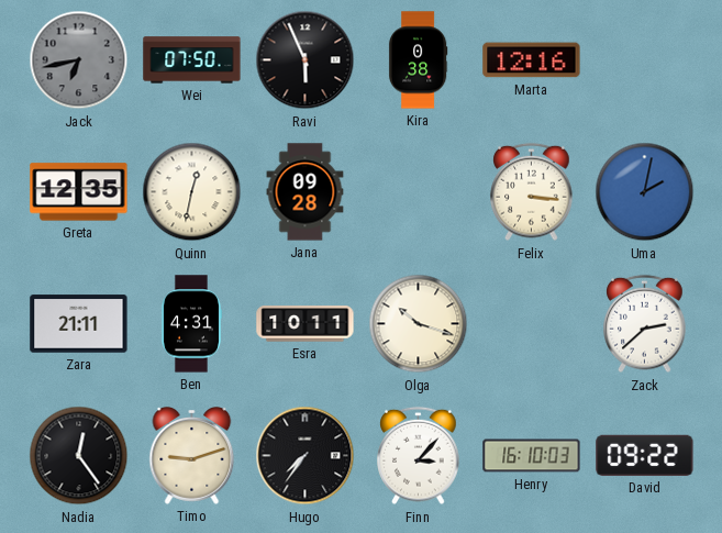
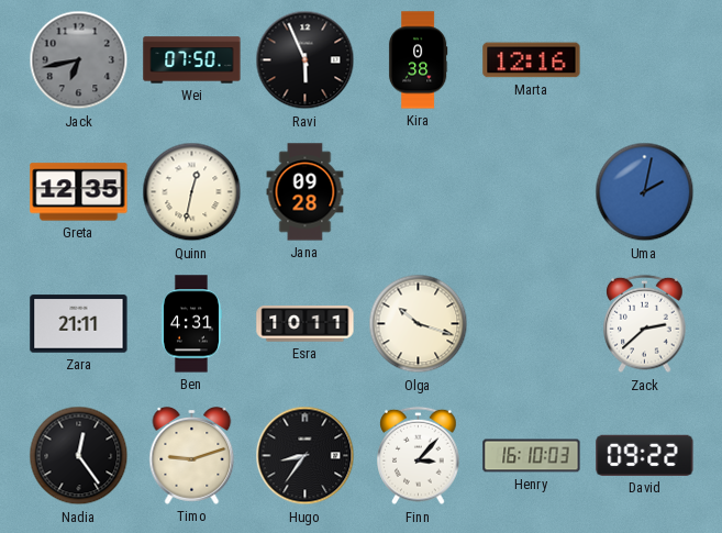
Felix: 3:16 -> none
Hugo: 7:36 -> 8:36
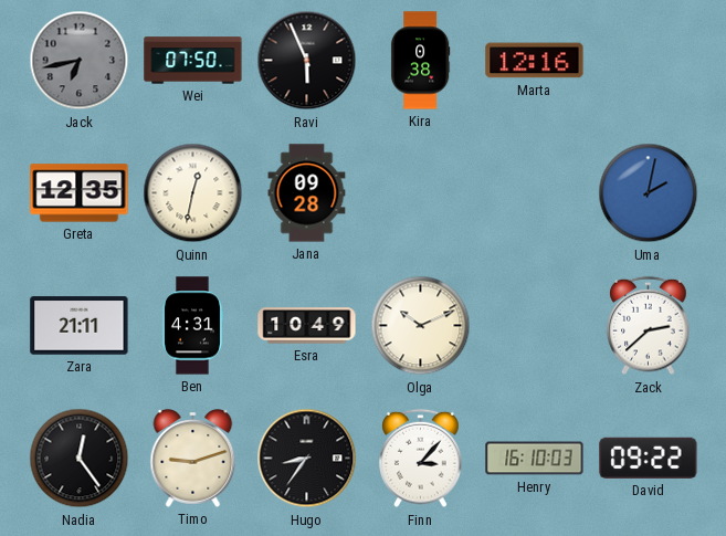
Esra: 10:11 -> 10:49
Olga: 10:18 -> 10:11
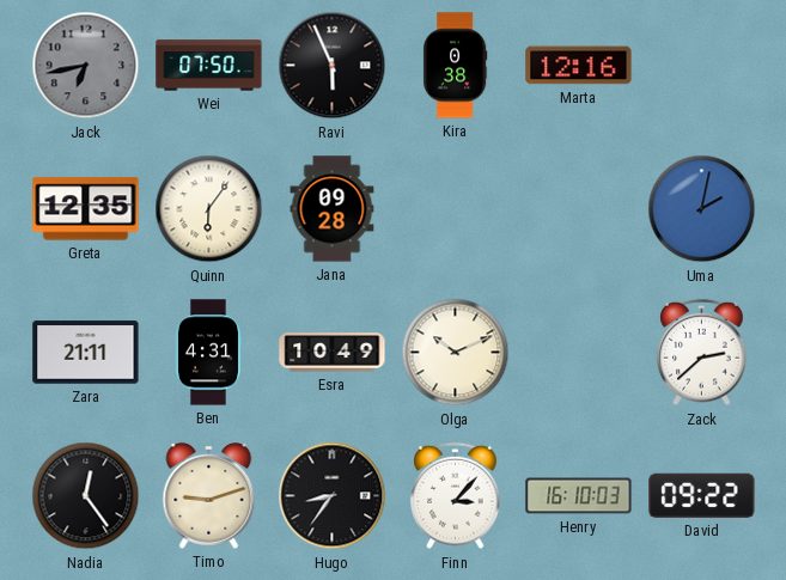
Quinn: 12:32 -> 6:06
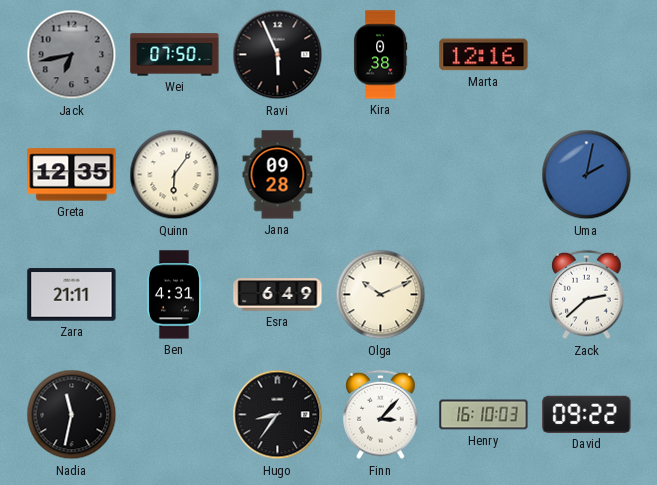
Esra: 10:49 -> 6:49
Nadia: 12:24 -> 11:32
Timo: 9:12 -> none
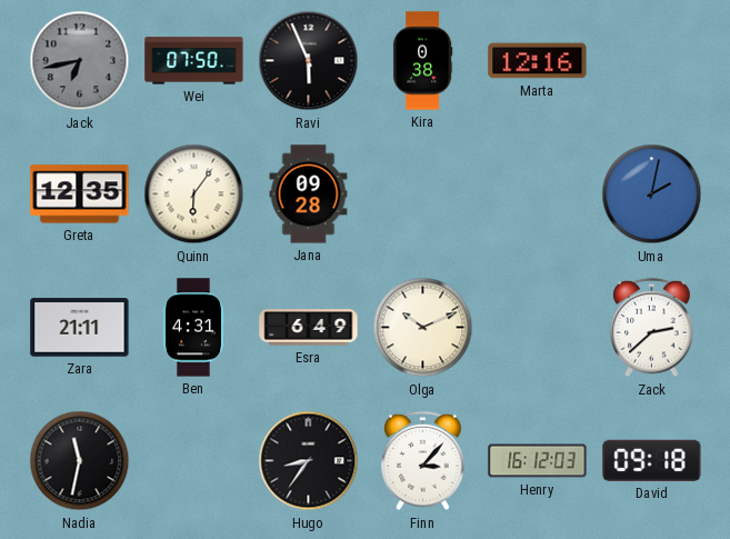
Henry: 16:10 -> 16:12
David: 09:22 -> 09:18
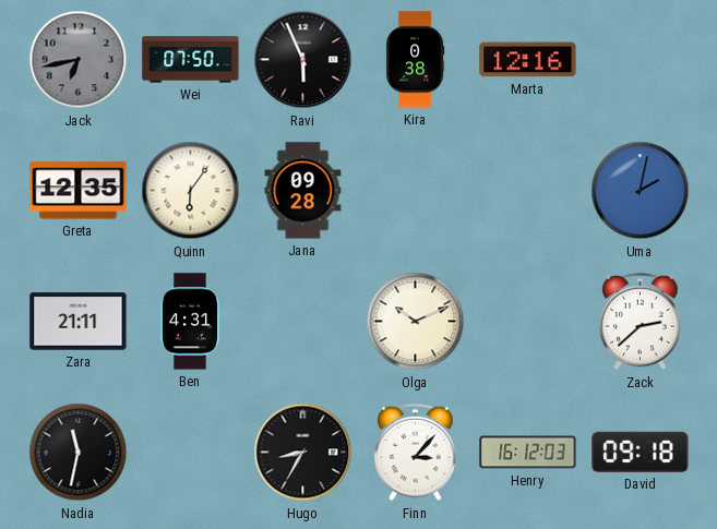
Esra: 6:49 -> none
Hugo: 8:36 -> 8:35
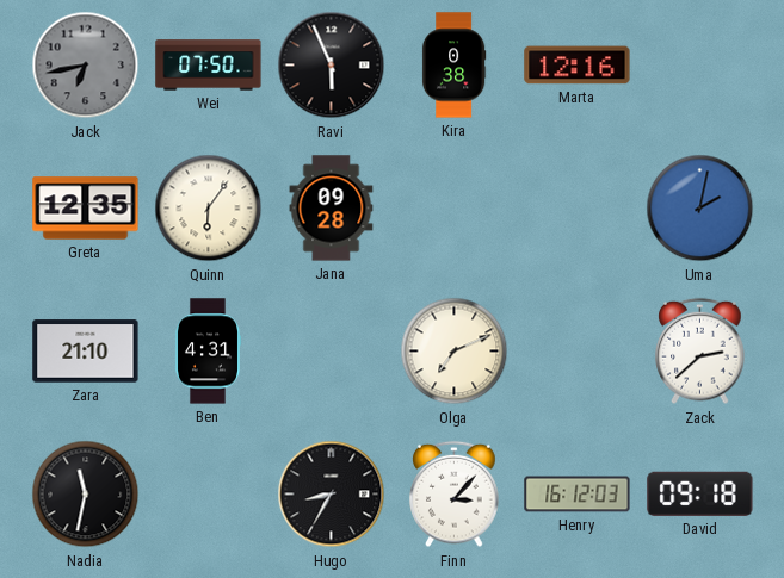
Zara: 21:11 -> 21:10
Olga: 10:11 -> 7:11
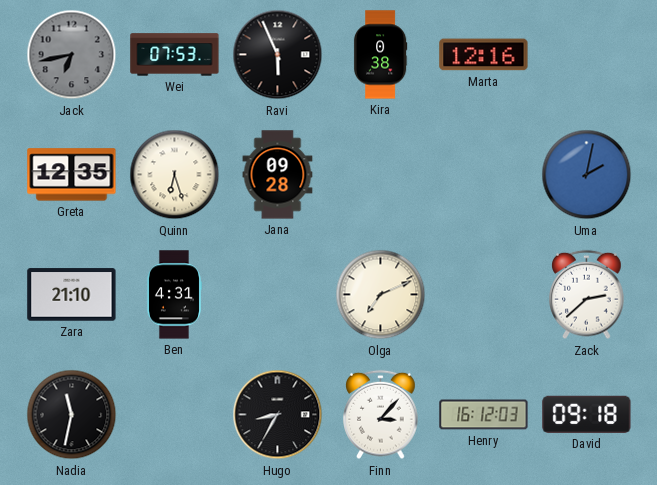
Wei: 07:50 -> 07:53
Quinn: 6:06 -> 6:27
